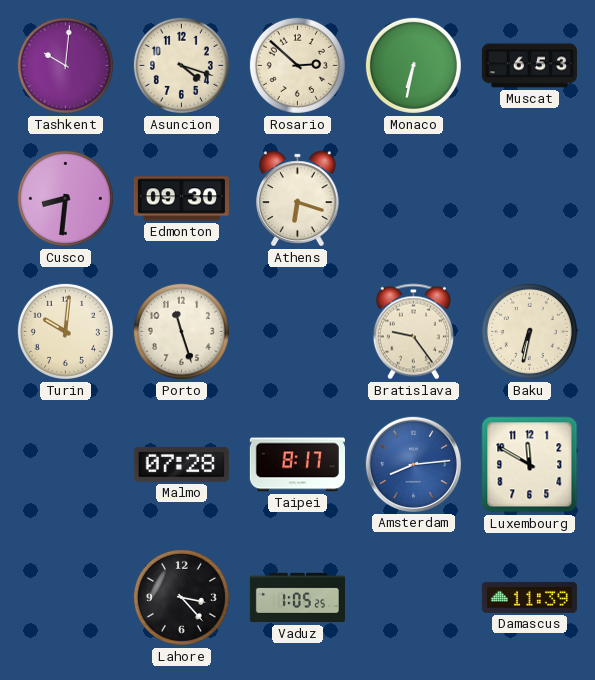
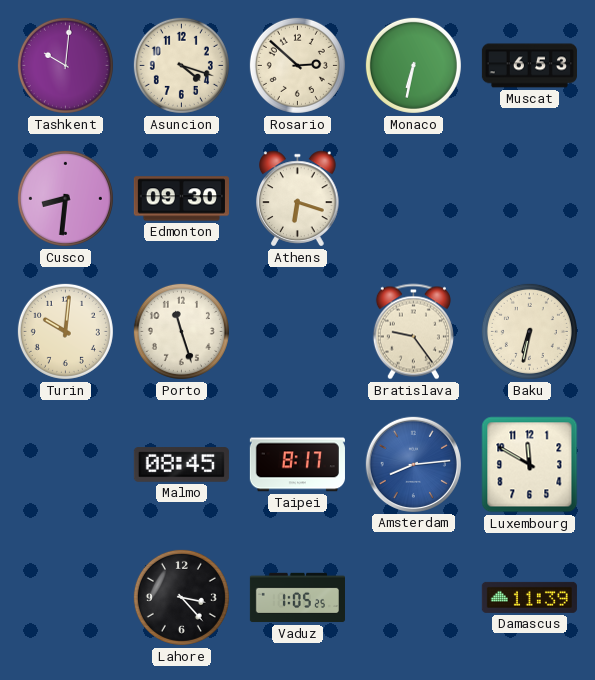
Malmo: 07:28 -> 08:45
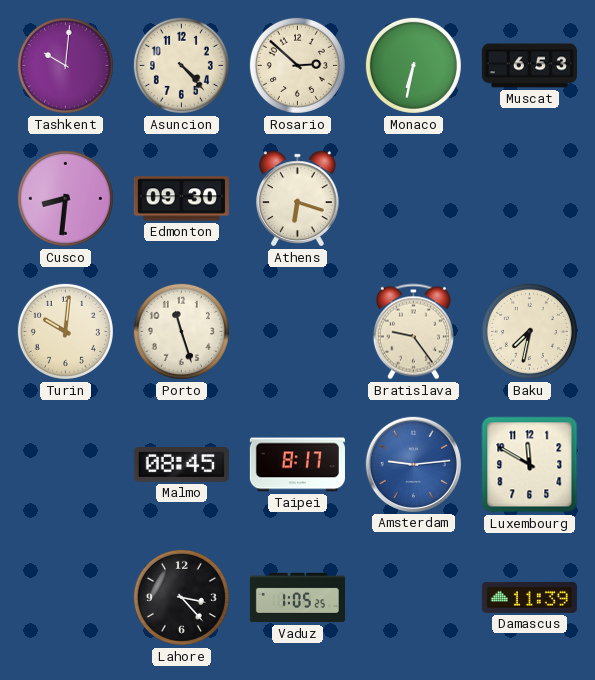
Asuncion: 4:18 -> 4:23
Baku: 6:32 -> 7:32
Amsterdam: 8:14 -> 9:14
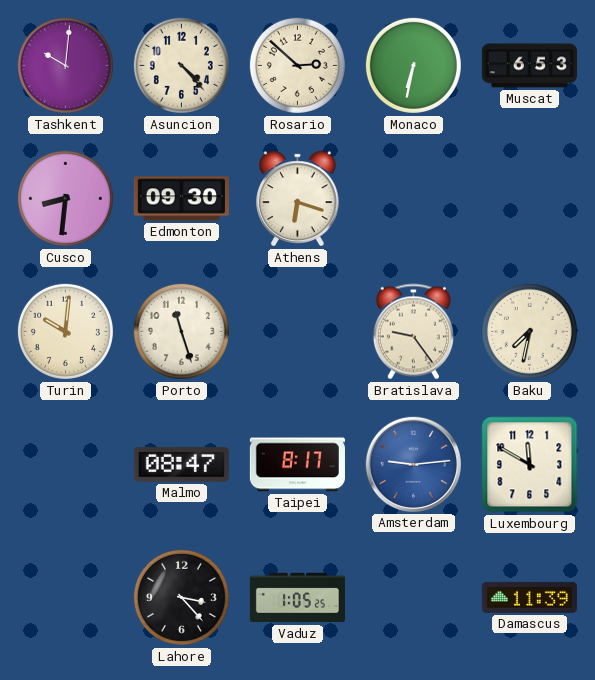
Malmo: 08:45 -> 08:47
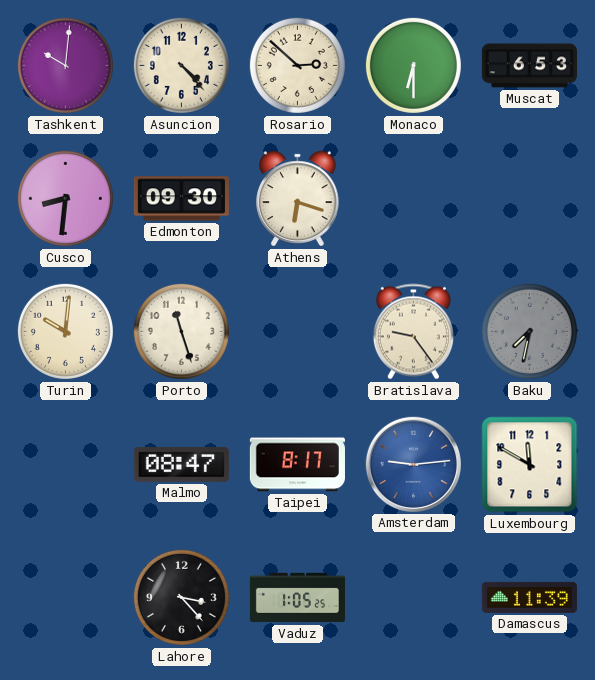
Monaco: 6:32 -> 6:30
Baku dial: cream -> grey
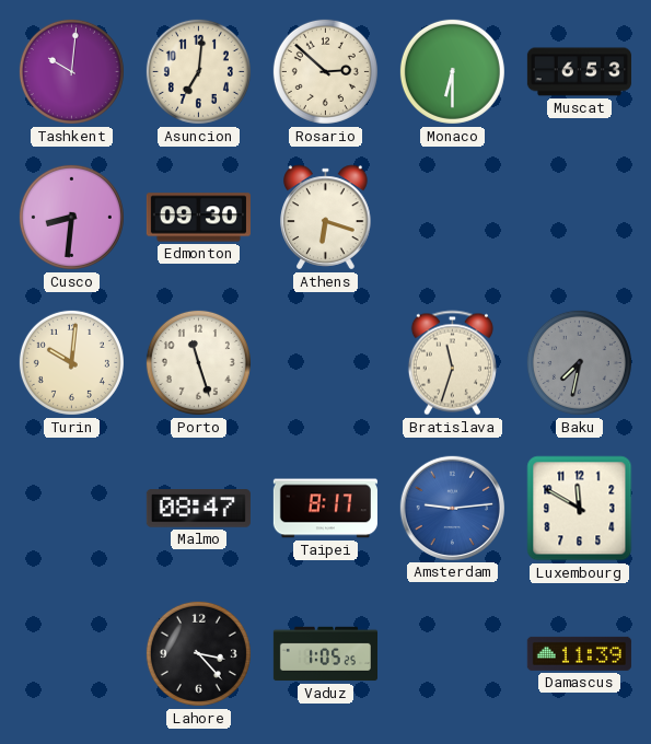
Asuncion: 4:23 -> 7:01
Bratislava: 9:24 -> 11:33
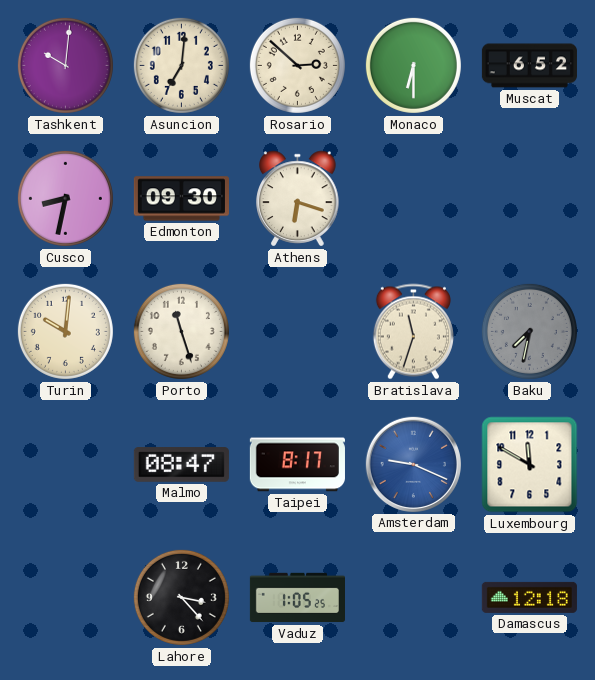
Muscat: 6:53 -> 6:52
Cusco: 8:31 -> 8:32
Amsterdam: 9:14 -> 9:19
Damascus: 11:39 -> 12:18
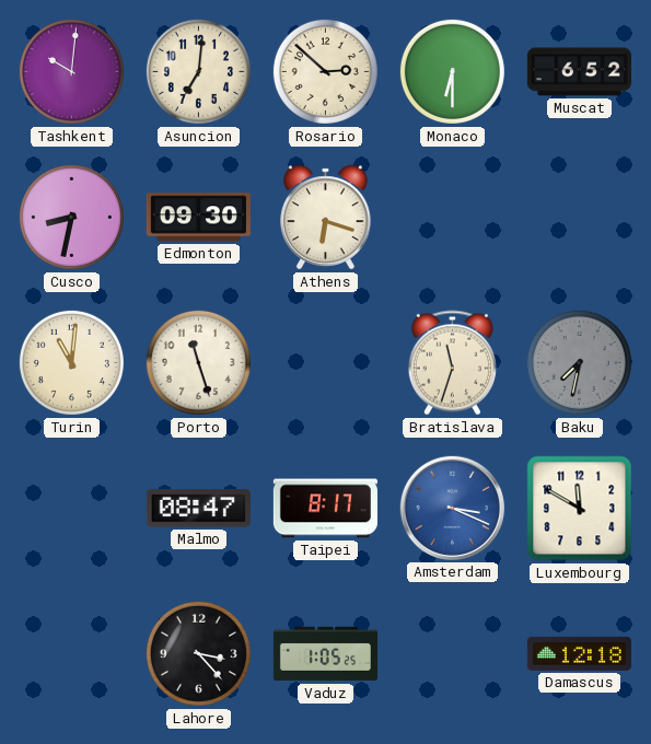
Turin: 10:01 -> 11:01
Amsterdam: 9:19 -> 3:19
